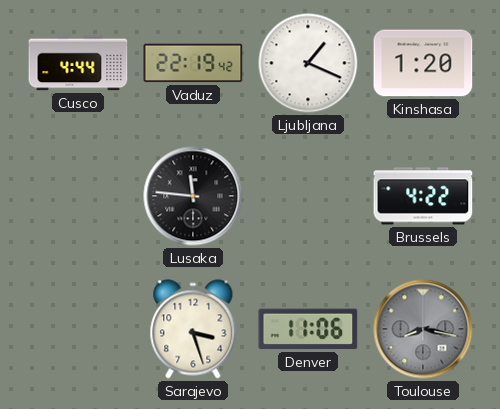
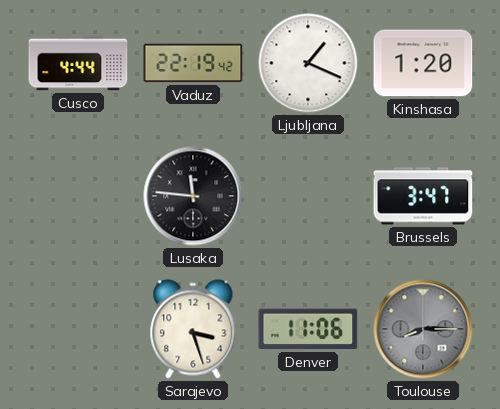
Brussels: 4:22 -> 3:47
Toulouse: 8:17 -> 8:15
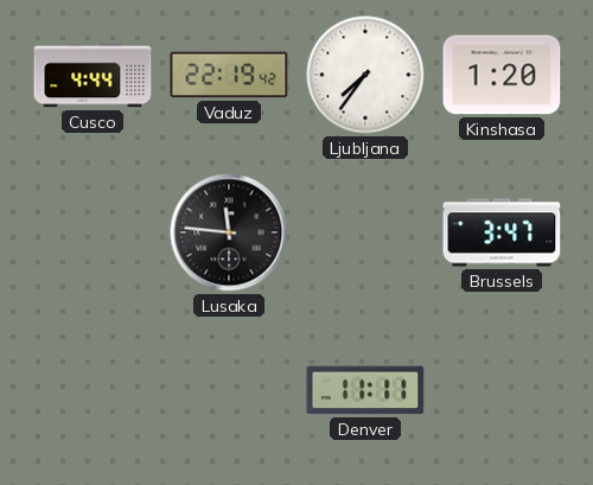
Ljubljana: 1:19 -> 7:36
Sarajevo: 3:27 -> none
Denver: 11:06 -> 11:11
Toulouse: 8:15 -> none
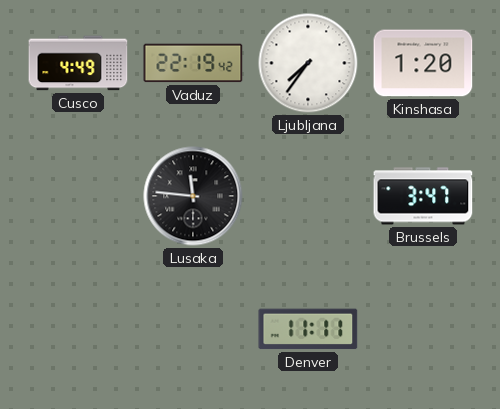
Cusco: 4:44 -> 4:49
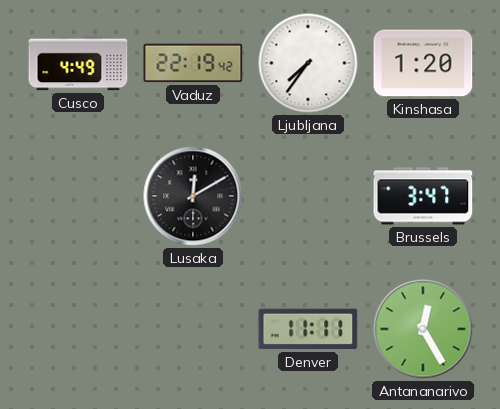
Lusaka: 11:46 -> 12:10
Antananarivo: none -> 12:25
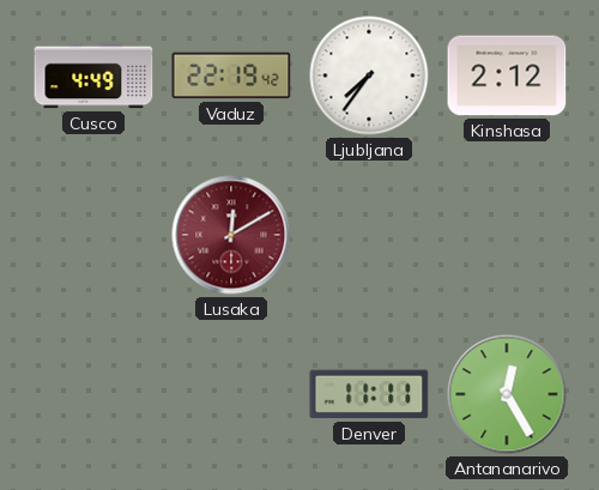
Kinshasa: 1:20 -> 2:12
Lusaka dial: black -> burgundy
Brussels: 3:47 -> none
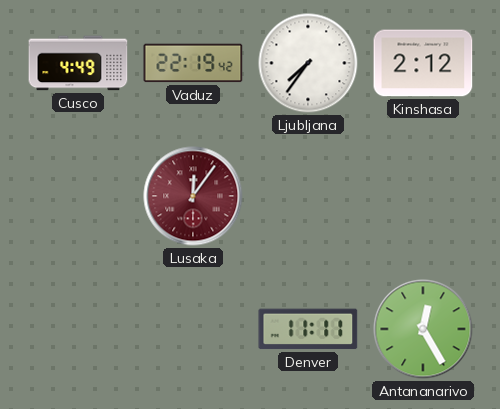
Lusaka: 12:10 -> 12:06
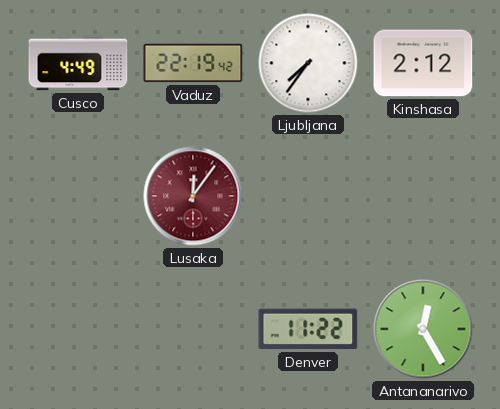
Denver: 11:11 -> 11:22
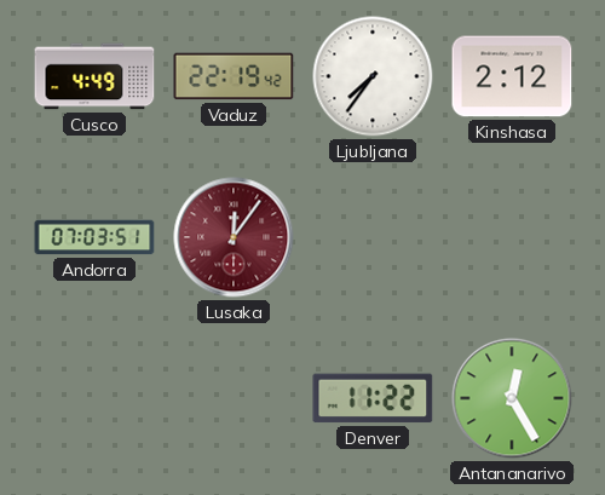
Andorra: none -> 07:03
